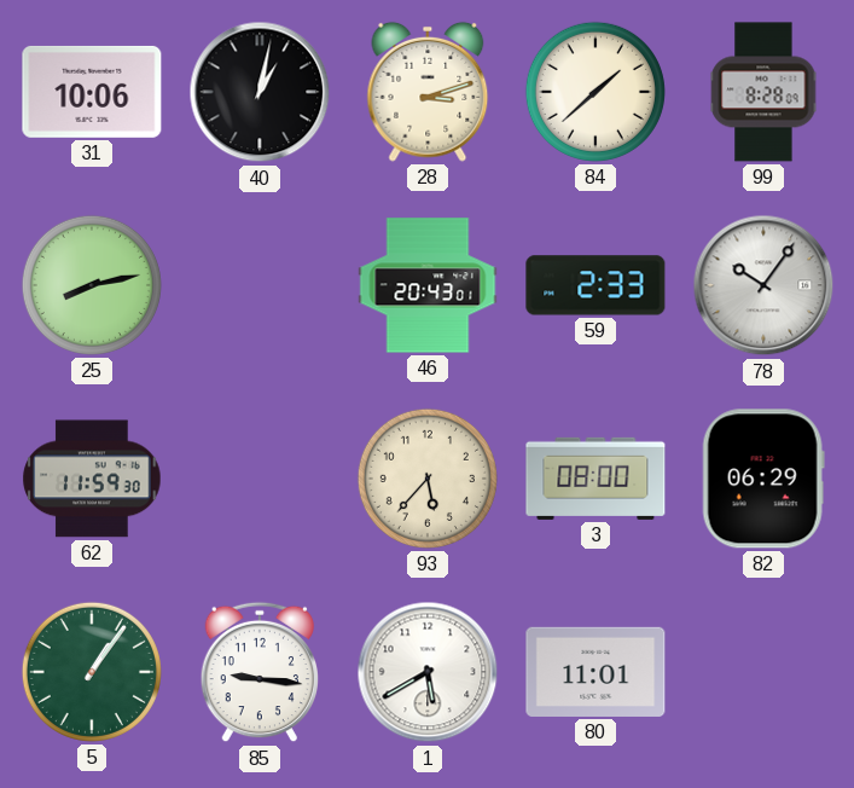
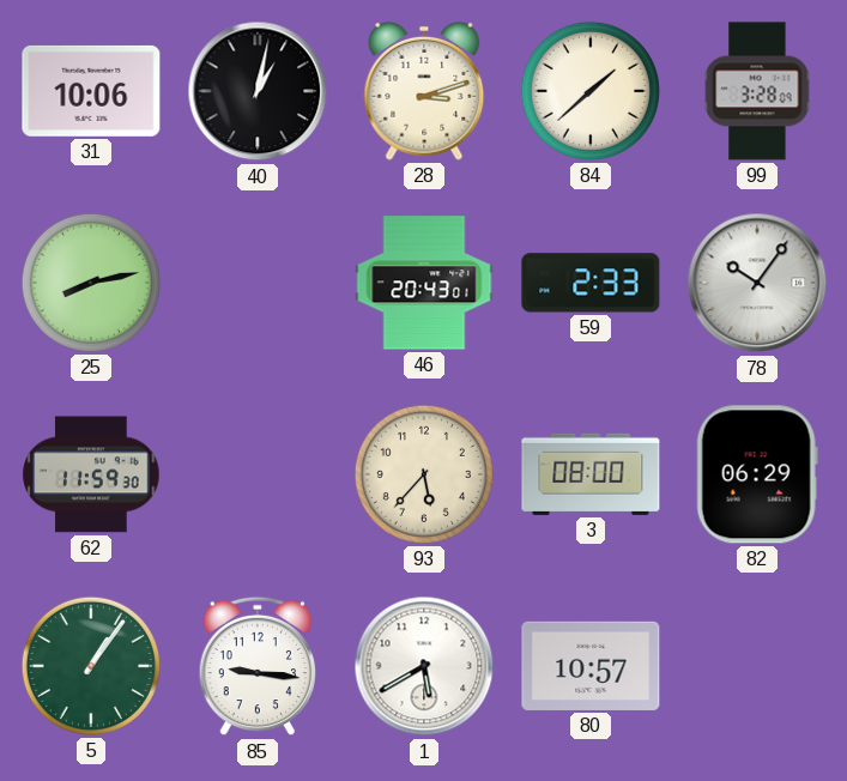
99: 8:28 -> 3:28
80: 11:01 -> 10:57
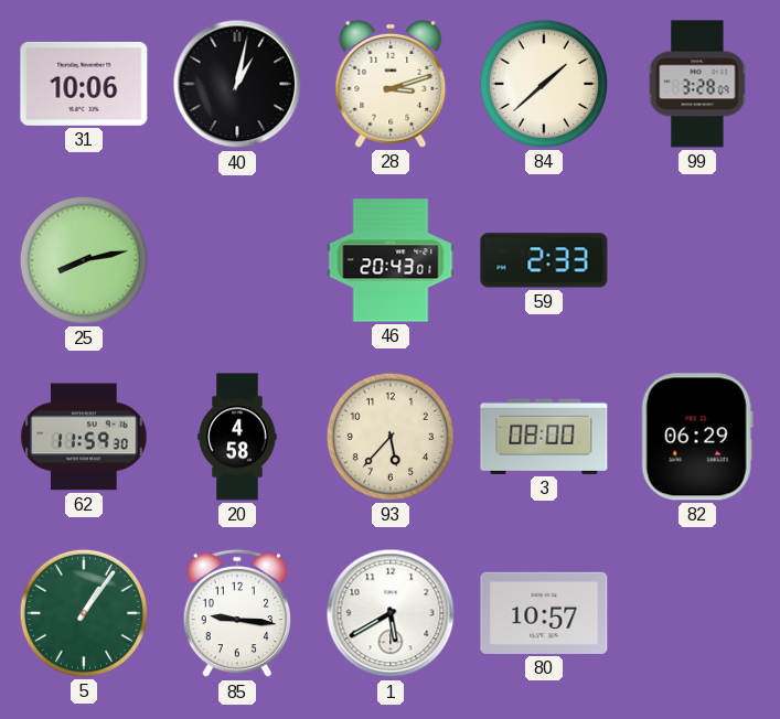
78: 10:06 -> none
20: none -> 4:58
